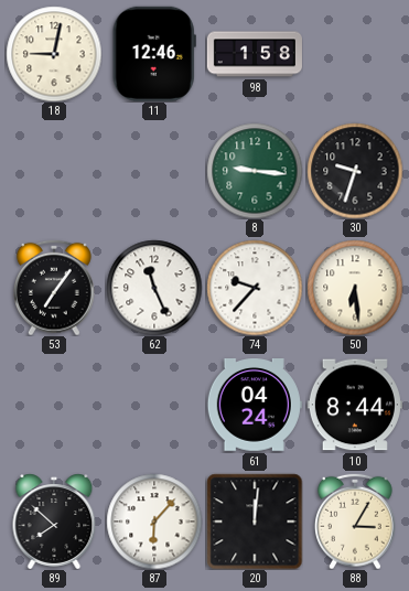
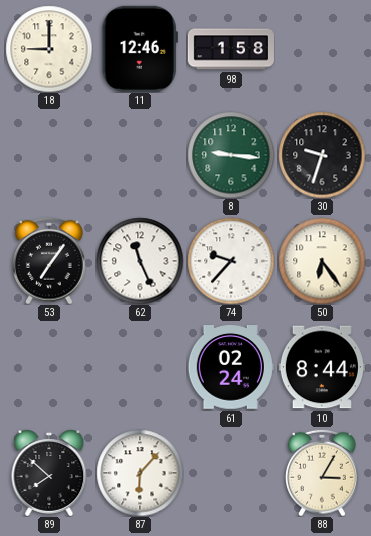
18: 9:02 -> 9:00
50: 6:29 -> 6:24
61: 04:24 -> 02:24
20: 12:01 -> none
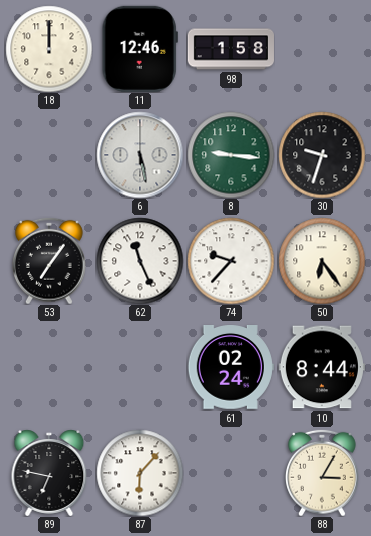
18: 9:00 -> 12:00
6: none -> 5:28
89: 7:52 -> 6:47
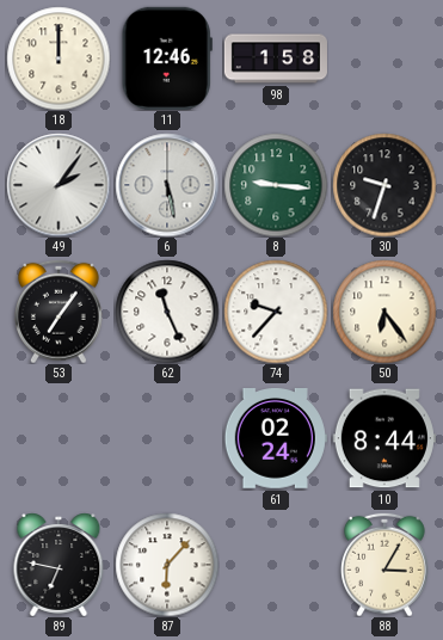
49: none -> 2:06
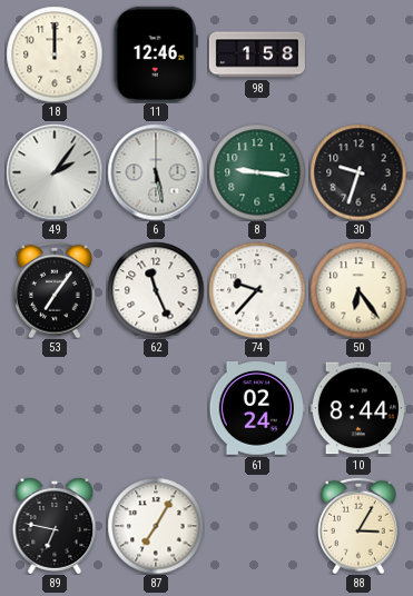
87: 6:07 -> 7:05
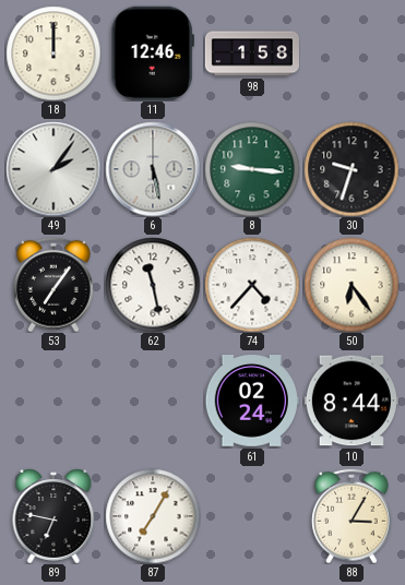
62: 11:26 -> 11:28
74: 9:37 -> 4:37
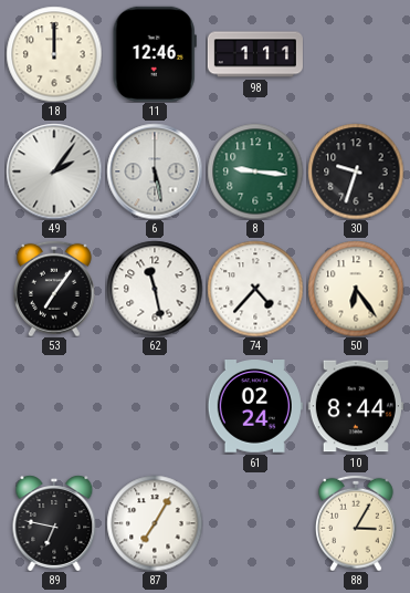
98: 1:58 -> 1:11
